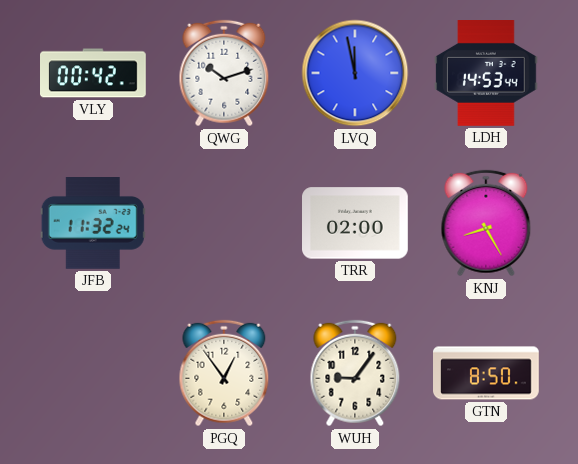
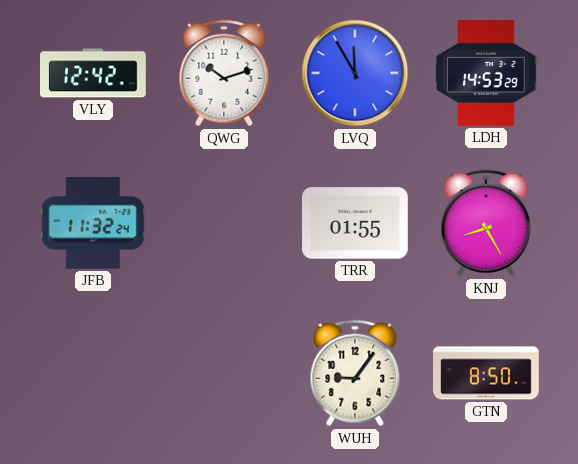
VLY: 00:42 -> 12:42
LVQ: 11:58 -> 11:55
LDH: 14:53:44 -> 14:53:29
TRR: 02:00 -> 01:55
PGQ: 12:54 -> none
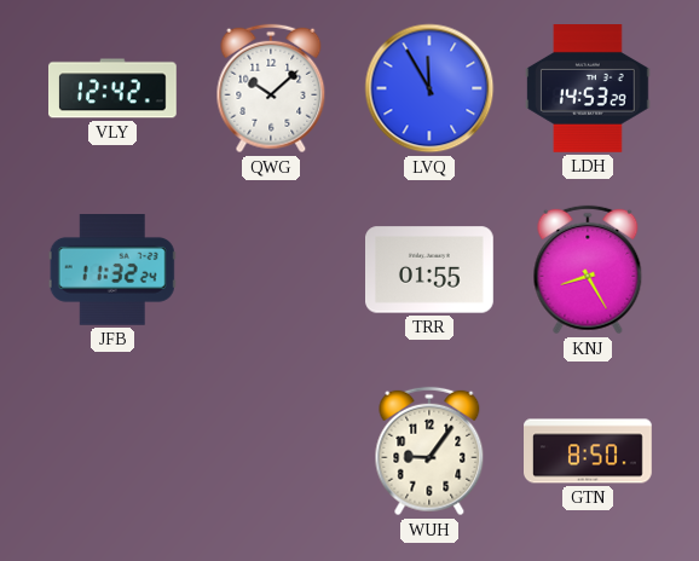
QWG: 10:12 -> 10:08
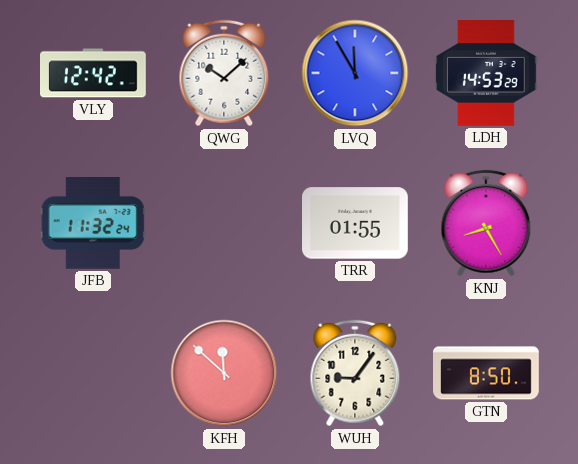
KFH: none -> 11:52
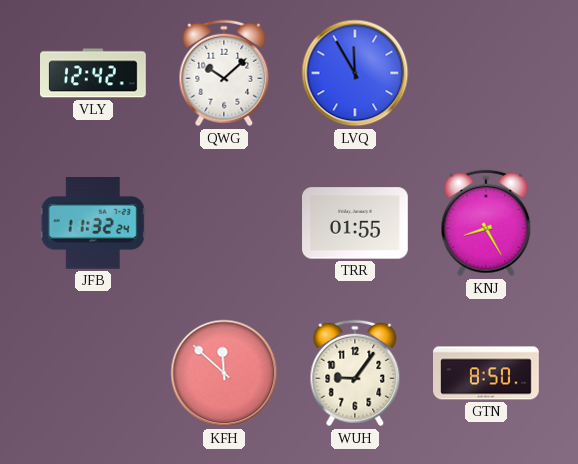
LDH: 14:53 -> none
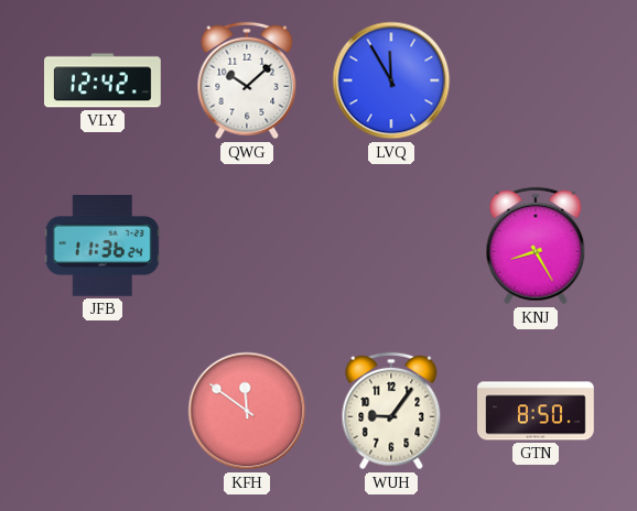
JFB: 11:32 -> 11:36
TRR: 01:55 -> none
KFH: 11:52 -> 11:51
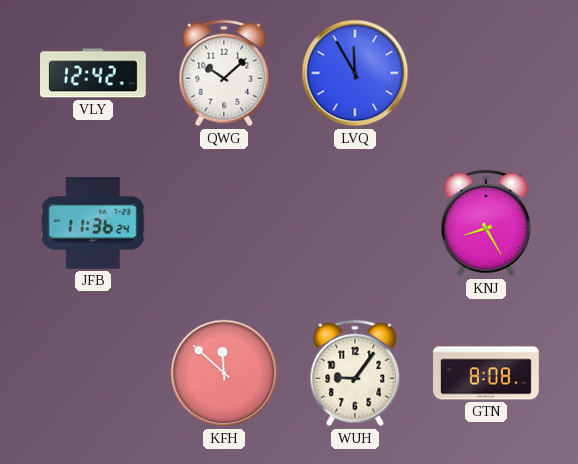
KFH: 11:51 -> 11:52
GTN: 8:50 -> 8:08
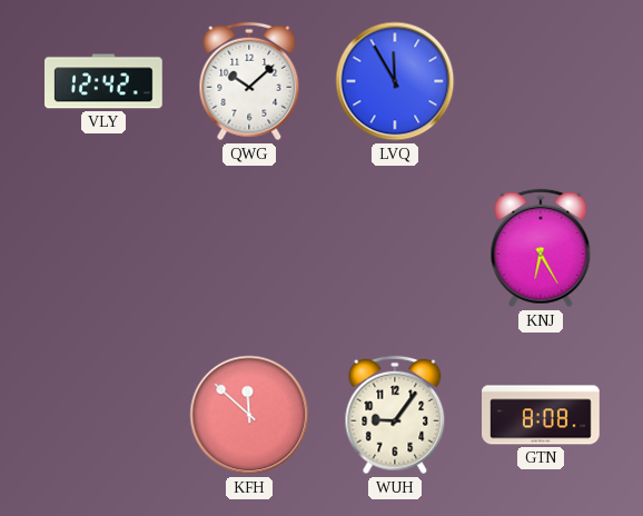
JFB: 11:36 -> none
KNJ: 8:25 -> 6:25
